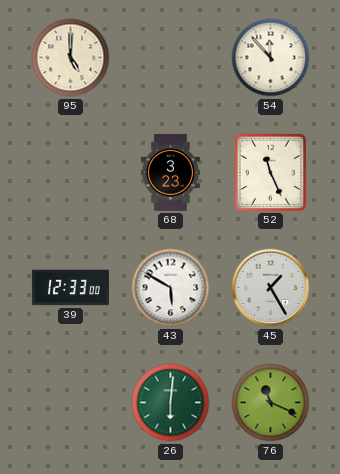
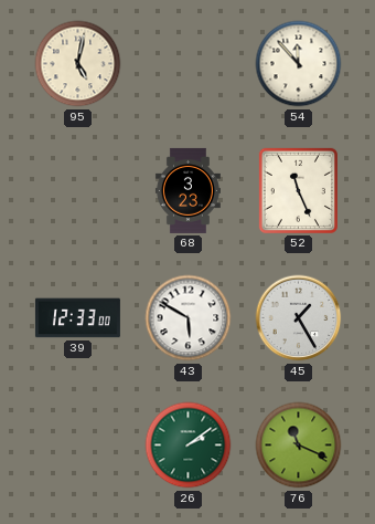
95: 5:00 -> 5:02
26: 6:01 -> 2:09
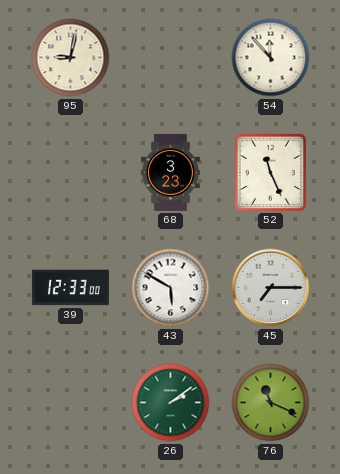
95: 5:02 -> 9:02
45: 1:25 -> 7:15
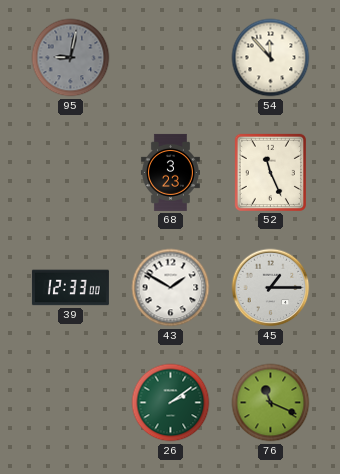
95 dial: cream -> grey
43: 5:50 -> 1:50
45: 7:15 -> 1:15
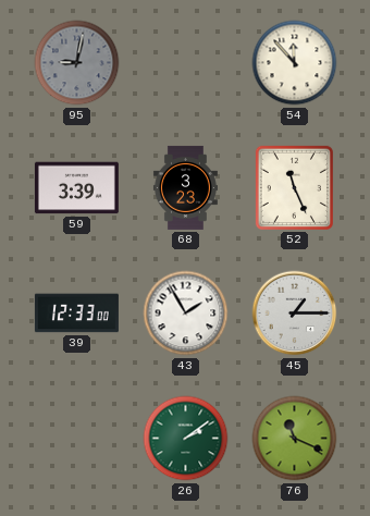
59: none -> 3:39
43: 1:50 -> 1:55
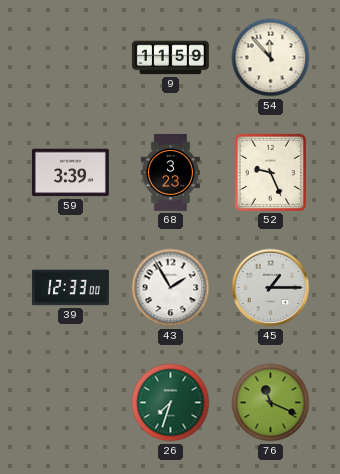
95: 9:02 -> none
9: none -> 11:59
52: 11:26 -> 9:26
26: 2:09 -> 7:33
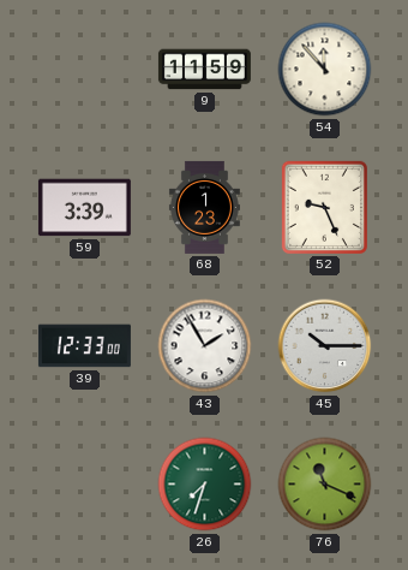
68: 3:23 -> 1:23
45: 1:15 -> 10:15
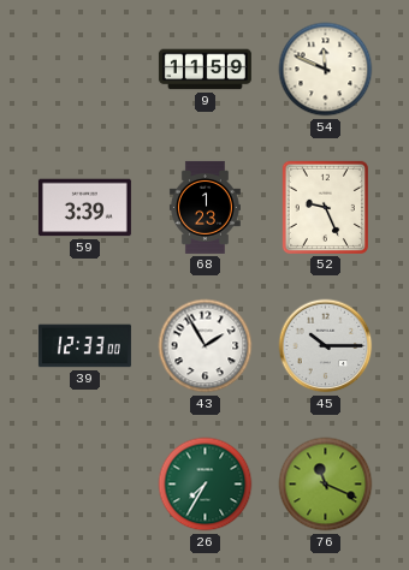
54: 11:53 -> 11:49
26: 7:33 -> 7:35
